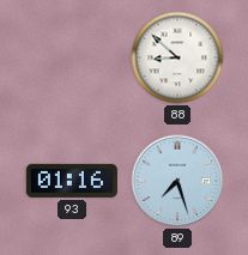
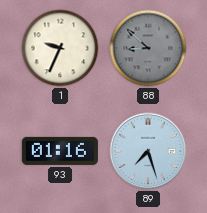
1: none -> 9:34
88 dial: white -> grey
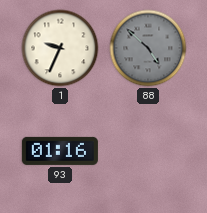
88: 8:52 -> 4:52
89: 7:27 -> none
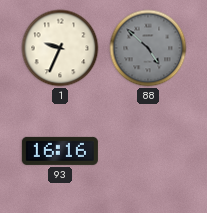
93: 01:16 -> 16:16
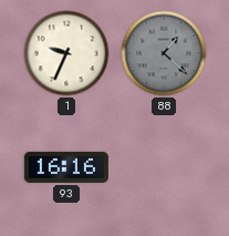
88: 4:52 -> 1:22
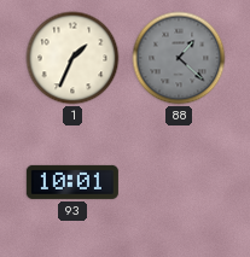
1: 9:34 -> 1:34
93: 16:16 -> 10:01
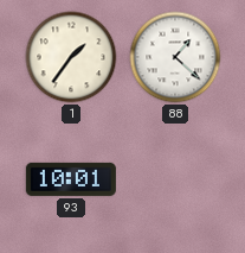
1: 1:34 -> 1:36
88 dial: grey -> white
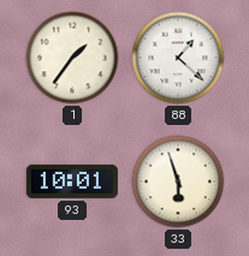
33: none -> 5:57
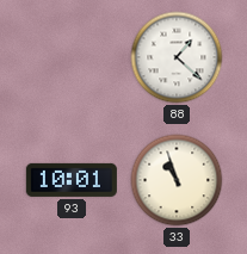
1: 1:36 -> none
33: 5:57 -> 10:57
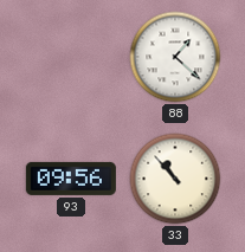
93: 10:01 -> 09:56
33: 10:57 -> 10:53
